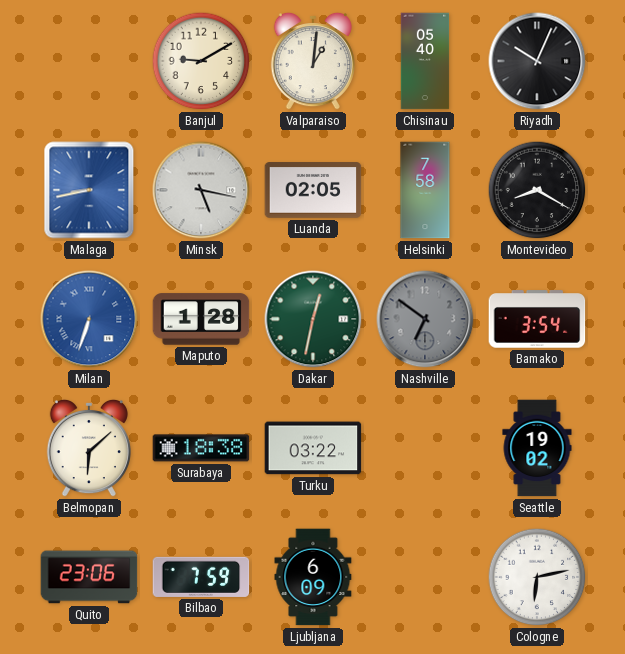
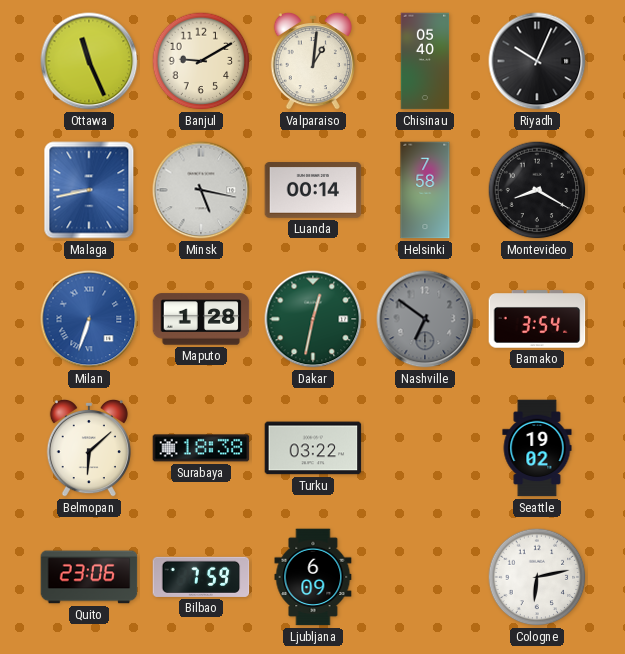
Ottawa: none -> 11:26
Luanda: 02:05 -> 00:14
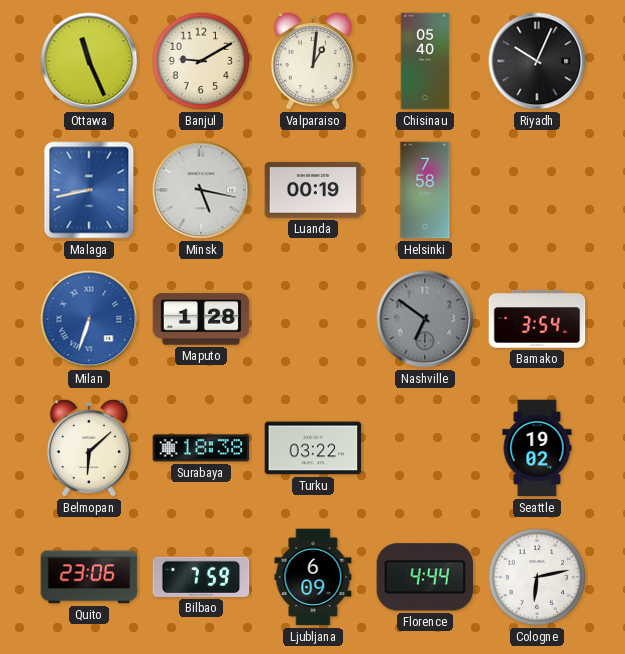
Luanda: 00:14 -> 00:19
Montevideo: 8:20 -> none
Dakar: 12:32 -> none
Florence: none -> 4:44
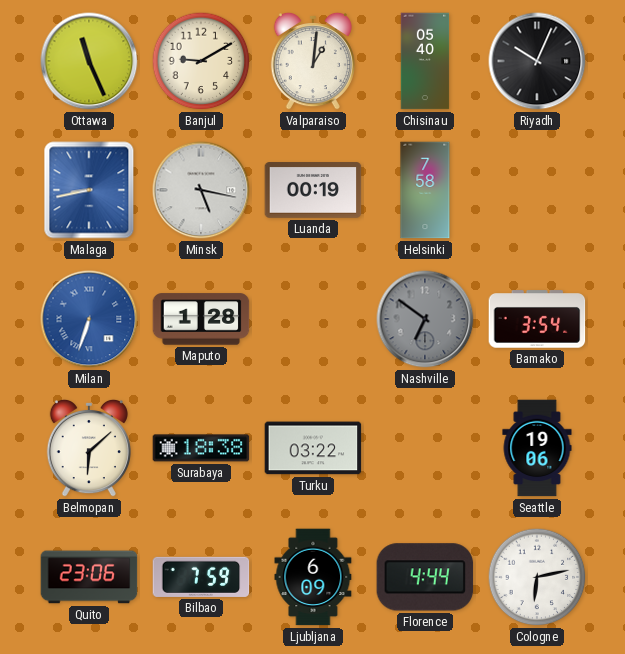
Seattle: 19:02 -> 19:06
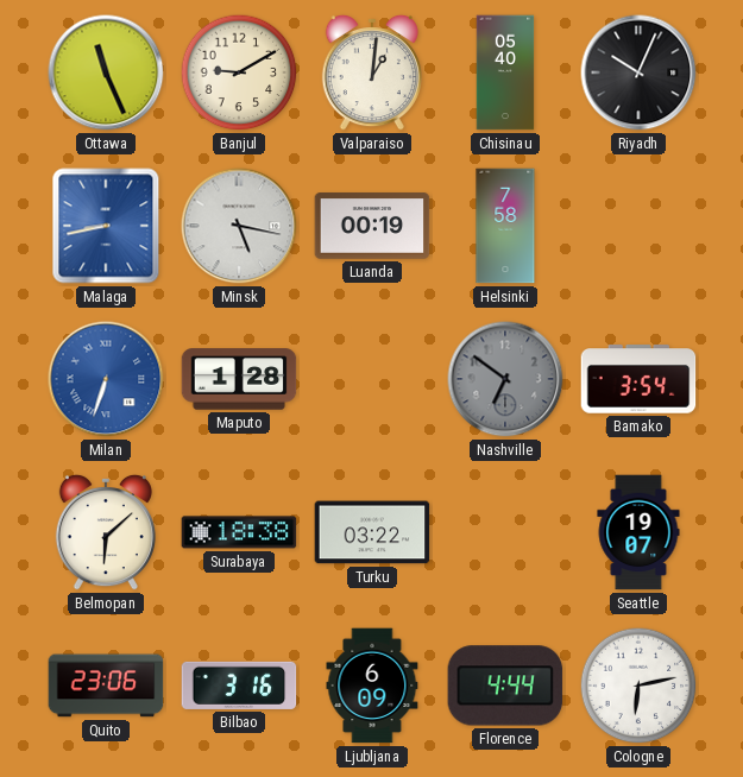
Seattle: 19:06 -> 19:07
Bilbao: 7:59 -> 3:16
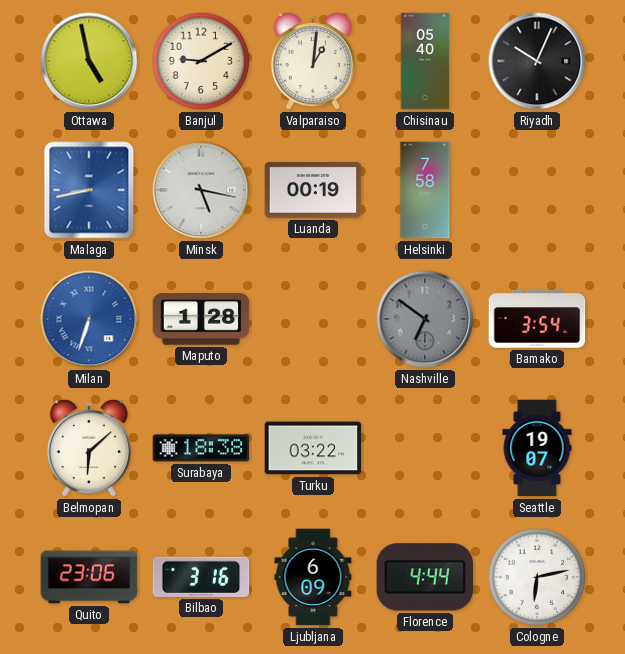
Ottawa: 11:26 -> 4:58
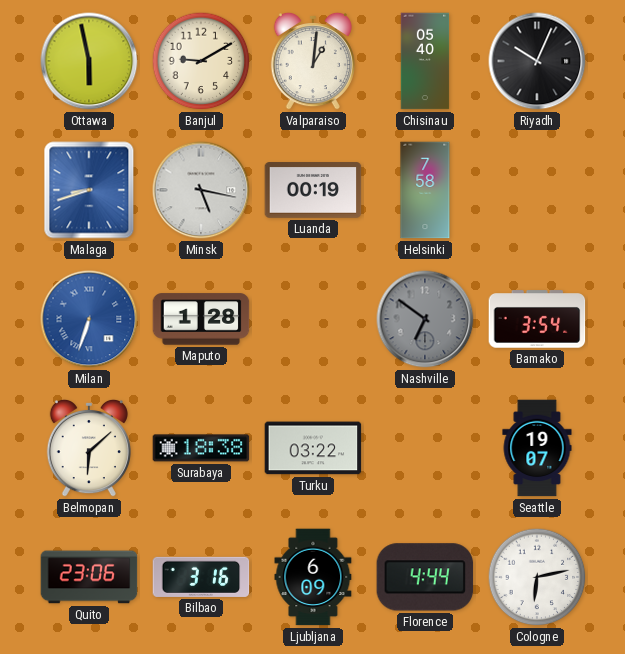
Ottawa: 4:58 -> 5:58
Malaga: 8:43 -> 8:42
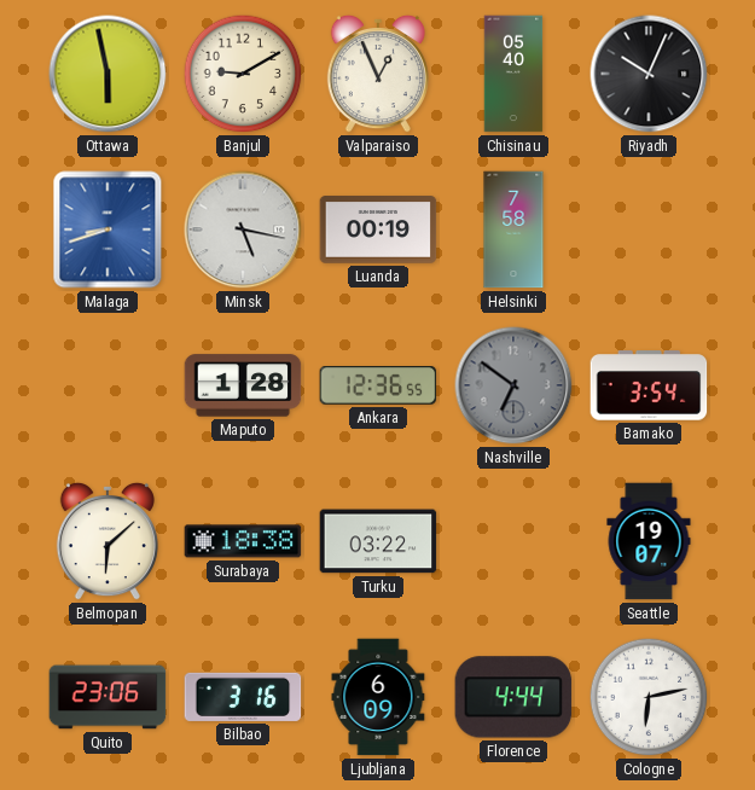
Valparaiso: 1:01 -> 12:56
Milan: 6:33 -> none
Ankara: none -> 12:36
